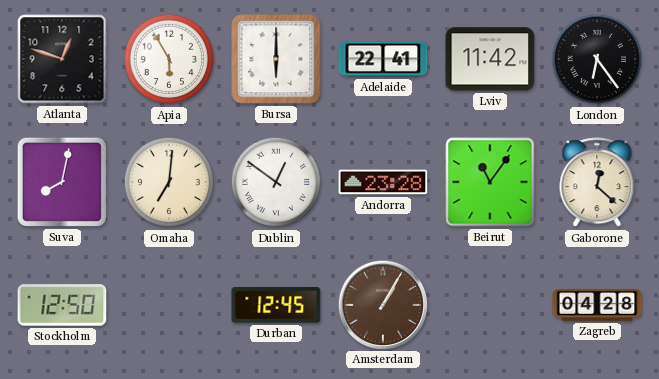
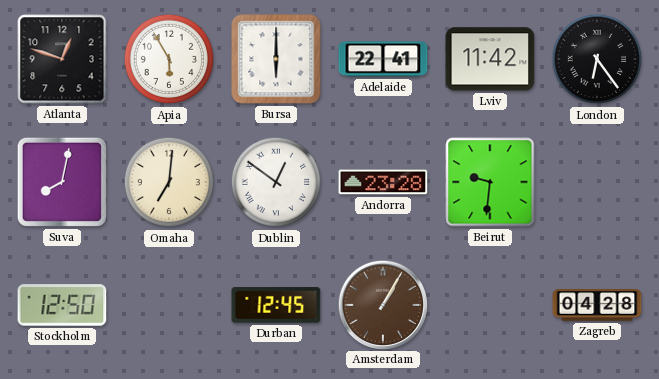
Beirut: 11:06 -> 9:31
Gaborone: 12:22 -> none
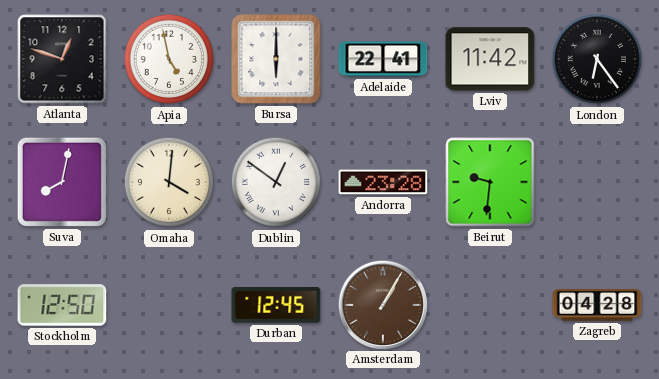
Apia: 5:55 -> 4:58
Omaha: 7:01 -> 4:01
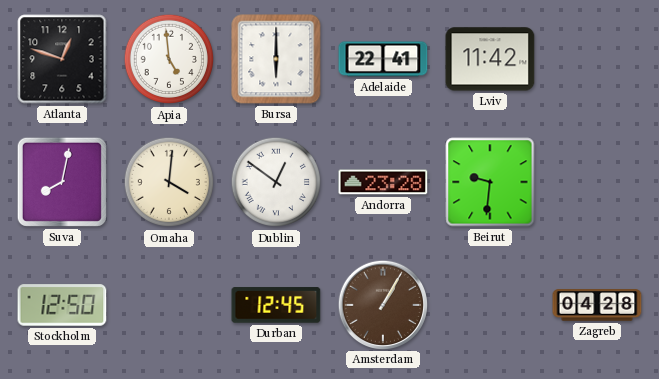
Apia: 4:58 -> 4:59
London: 6:24 -> none
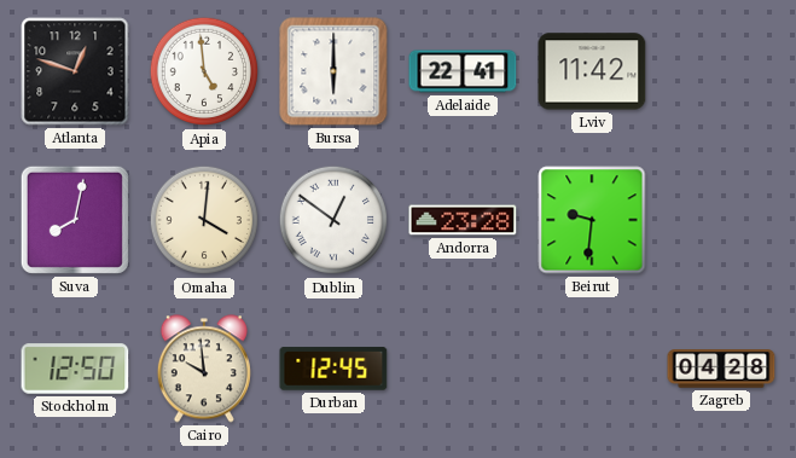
Cairo: none -> 9:59
Amsterdam: 1:05 -> none
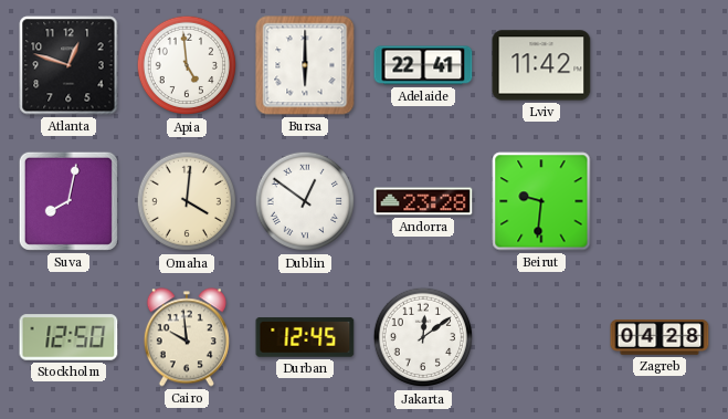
Jakarta: none -> 12:09
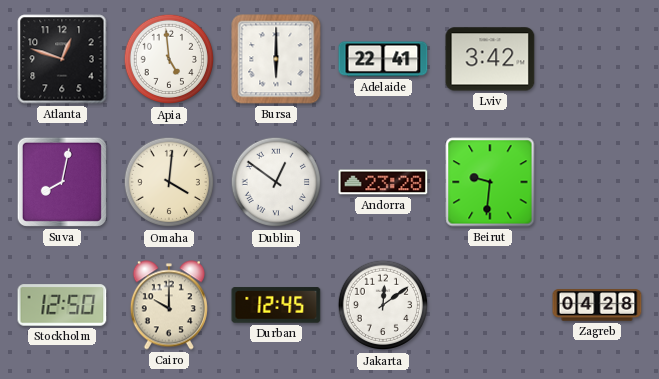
Lviv: 11:42 -> 3:42
Cairo: 9:59 -> 10:00
